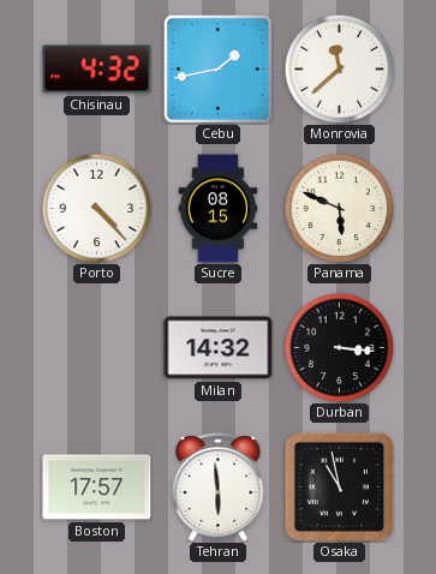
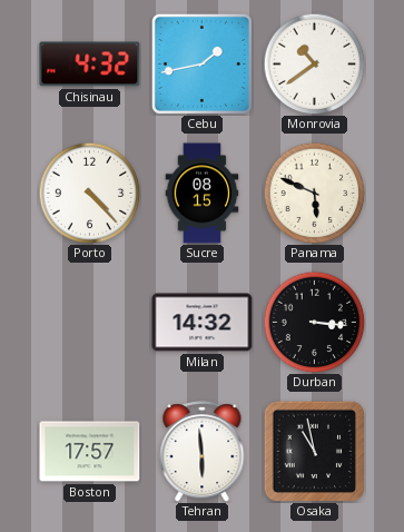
Monrovia: 11:38 -> 10:39
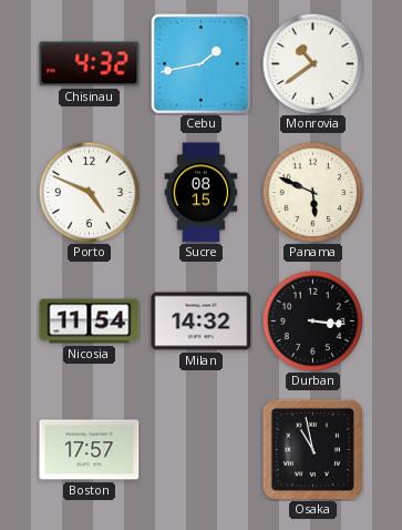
Porto: 4:23 -> 4:49
Nicosia: none -> 11:54
Tehran: 5:59 -> none
